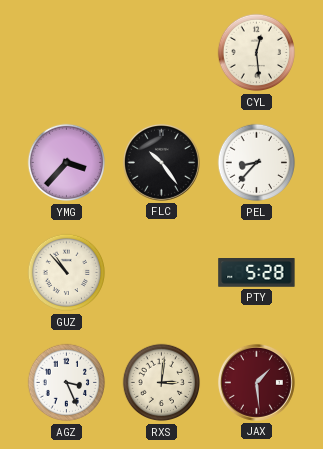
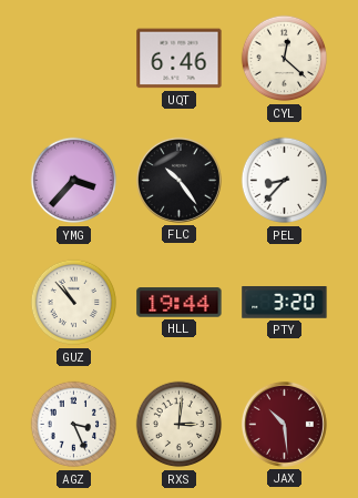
UQT: none -> 6:46
CYL: 12:29 -> 12:22
HLL: none -> 19:44
PTY: 5:28 -> 3:20
JAX: 1:29 -> 10:29
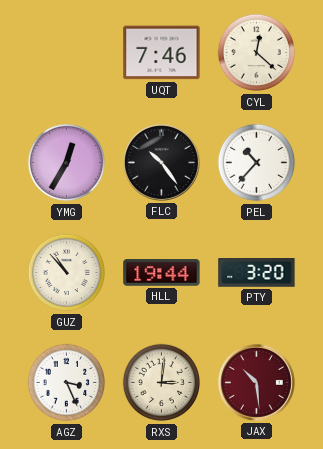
UQT: 6:46 -> 7:46
YMG: 3:37 -> 12:35
PEL: 8:37 -> 10:37
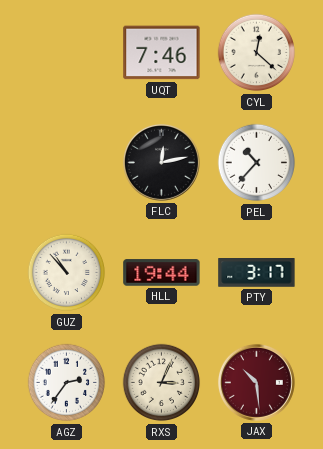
YMG: 12:35 -> none
FLC: 10:24 -> 12:13
PTY: 3:20 -> 3:17
AGZ: 3:26 -> 2:36
RXS: 3:01 -> 3:04
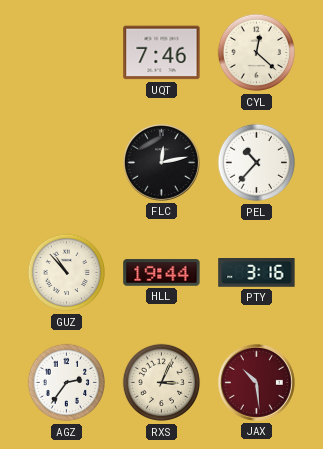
PTY: 3:17 -> 3:16
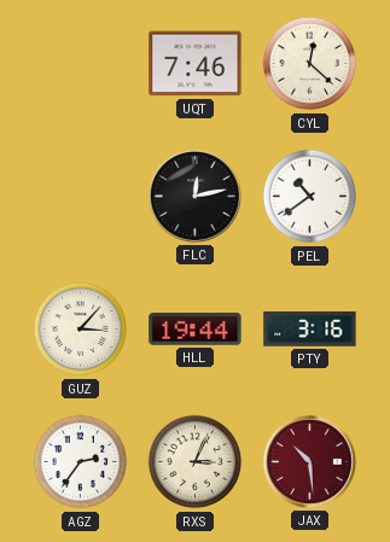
PEL: 10:37 -> 10:39
GUZ: 10:53 -> 3:07
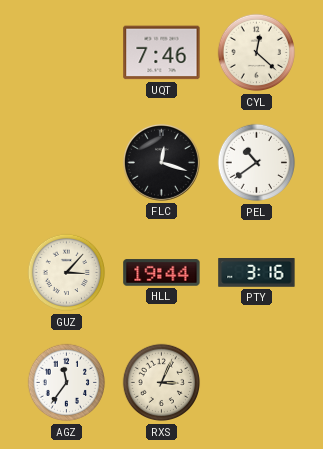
FLC: 12:13 -> 12:18
AGZ: 2:36 -> 11:36
JAX: 10:29 -> none
